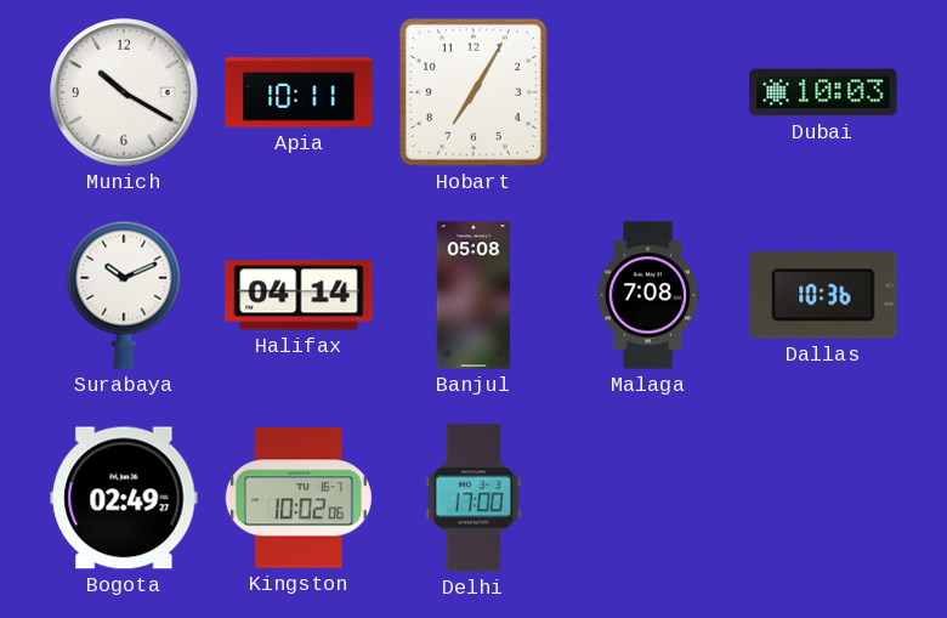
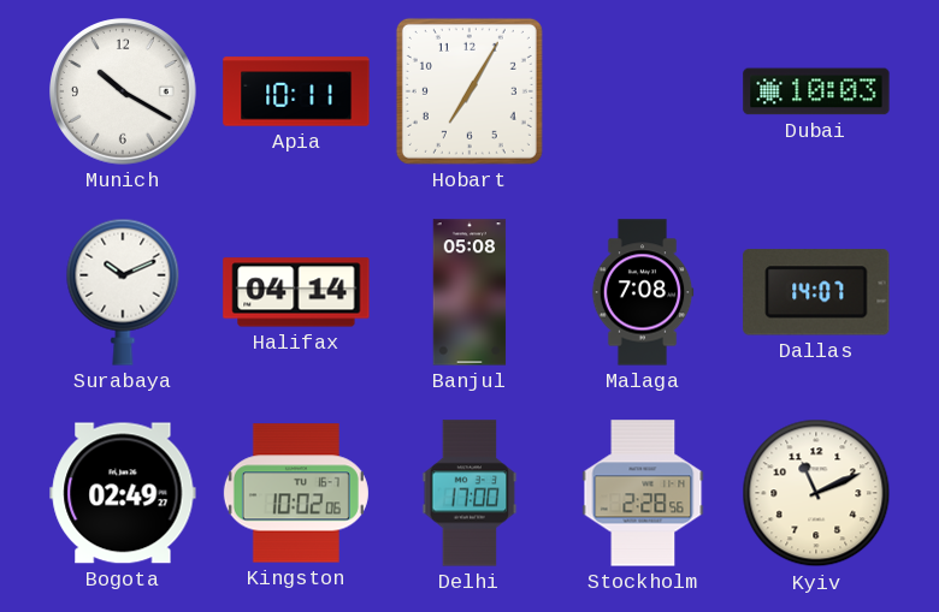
Dallas: 10:36 -> 14:07
Stockholm: none -> 2:28
Kyiv: none -> 11:11
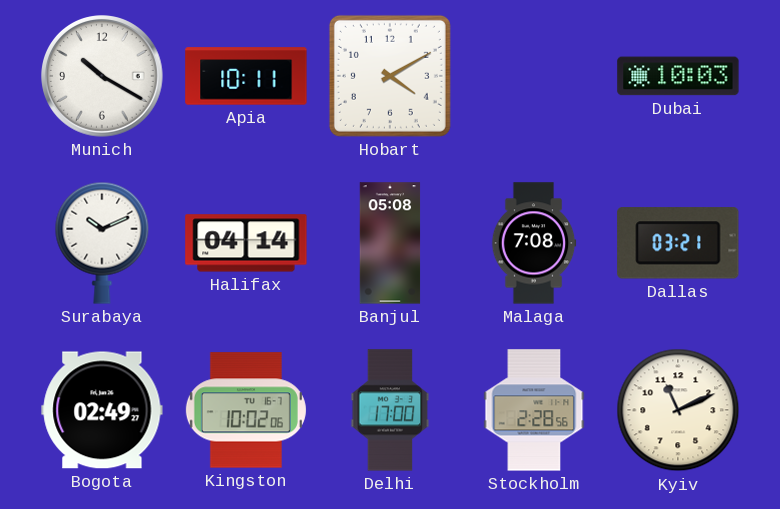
Hobart: 7:05 -> 4:10
Dallas: 14:07 -> 03:21
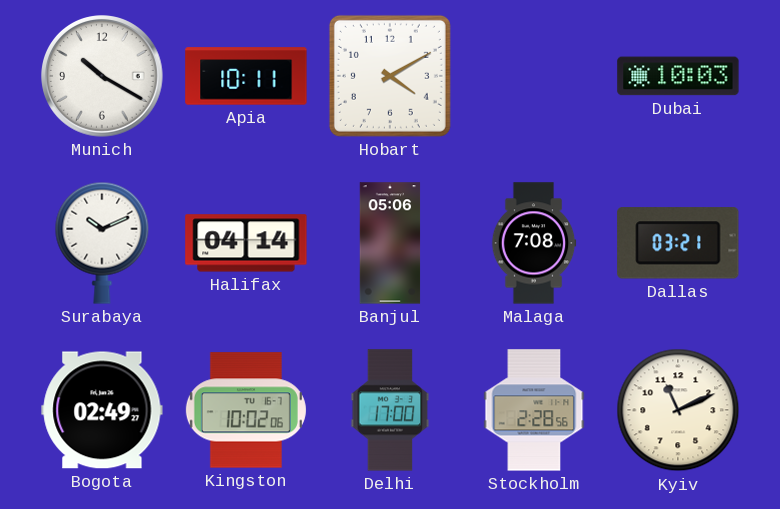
Banjul: 05:08 -> 05:06
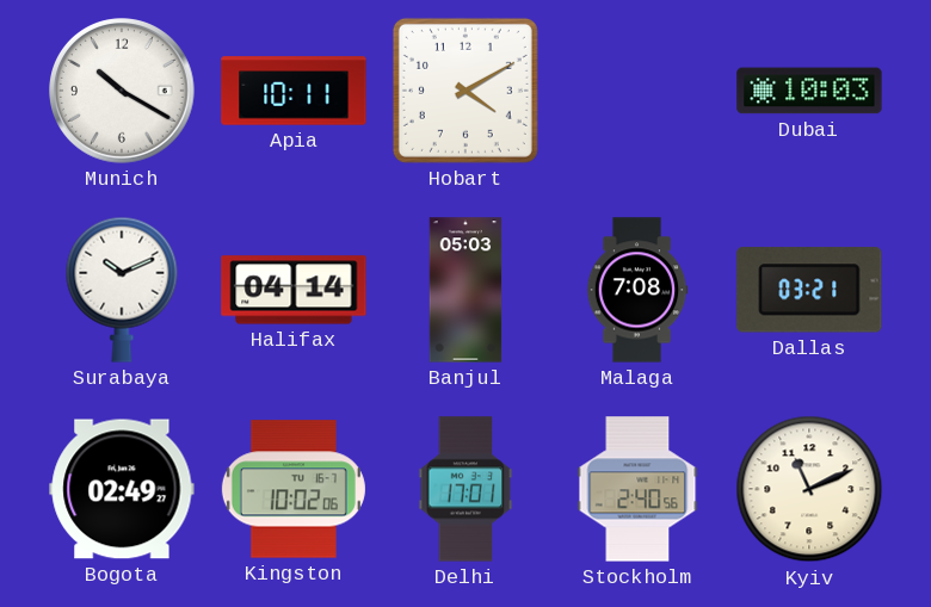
Banjul: 05:06 -> 05:03
Delhi: 17:00 -> 17:01
Stockholm: 2:28 -> 2:40
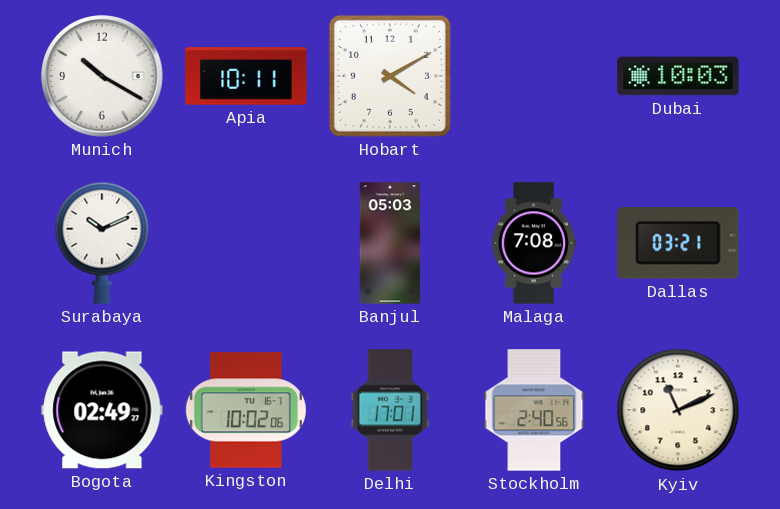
Halifax: 04:14 -> none
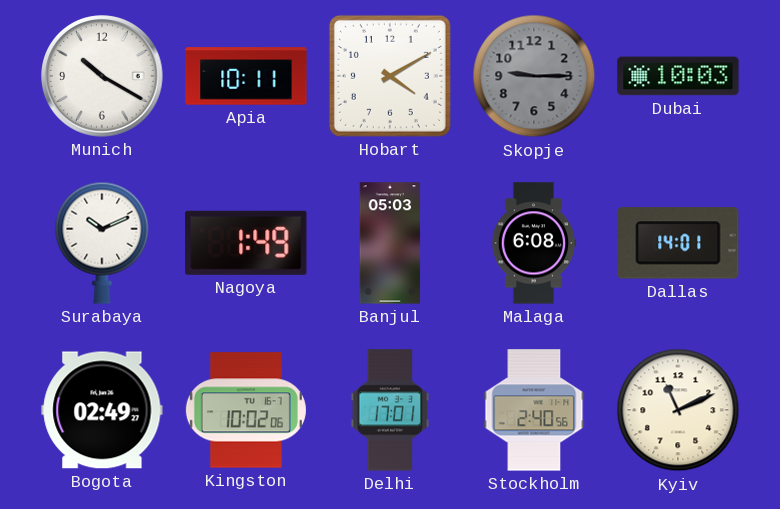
Skopje: none -> 9:15
Nagoya: none -> 1:49
Malaga: 7:08 -> 6:08
Dallas: 03:21 -> 14:01
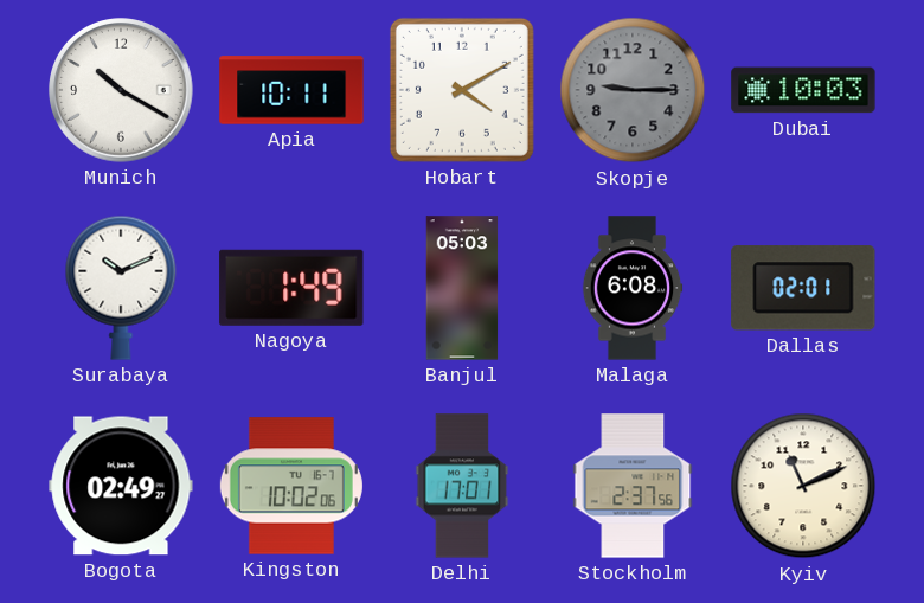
Dallas: 14:01 -> 02:01
Stockholm: 2:40 -> 2:37
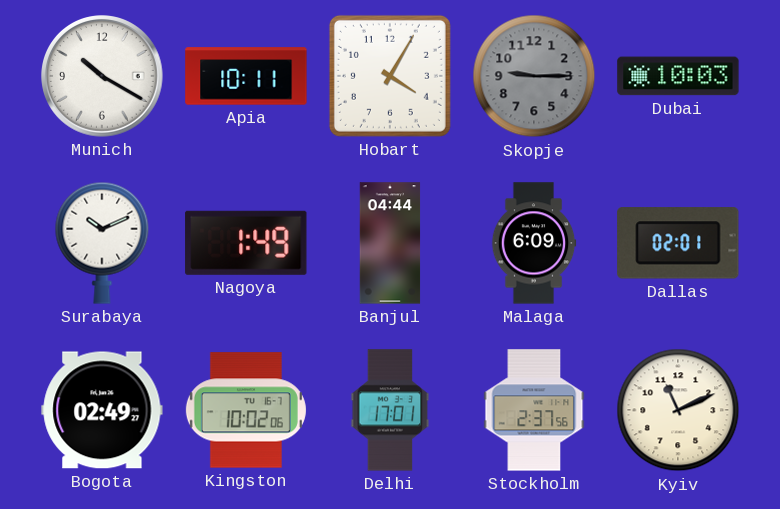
Hobart: 4:10 -> 4:05
Banjul: 05:03 -> 04:44
Malaga: 6:08 -> 6:09
